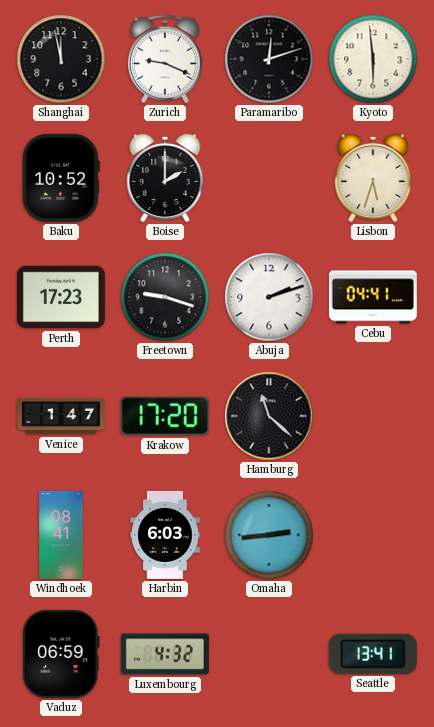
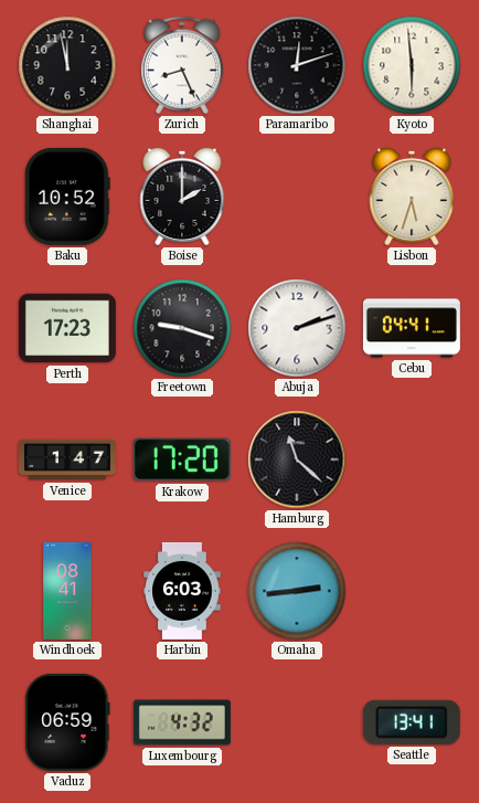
Zurich: 9:19 -> 8:26
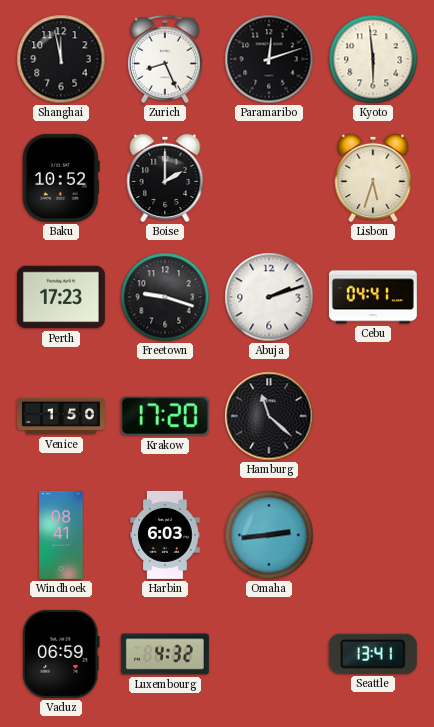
Venice: 1:47 -> 1:50
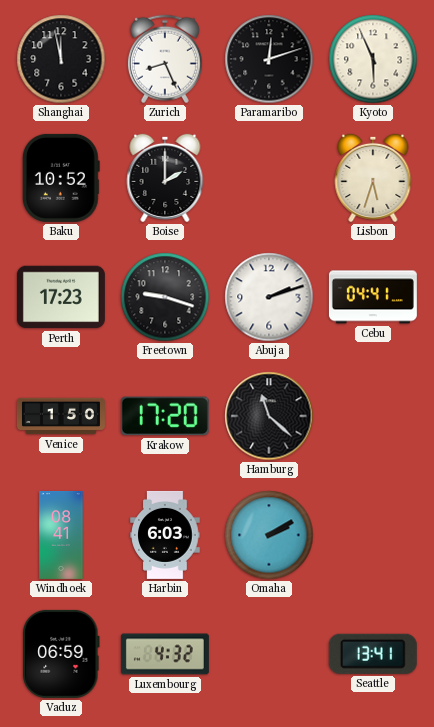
Kyoto: 5:59 -> 5:56
Omaha: 2:44 -> 2:10
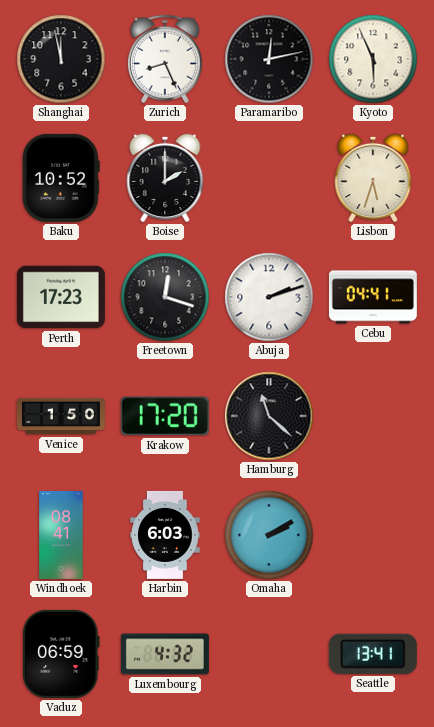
Paramaribo: 12:12 -> 12:13
Freetown: 9:18 -> 12:18
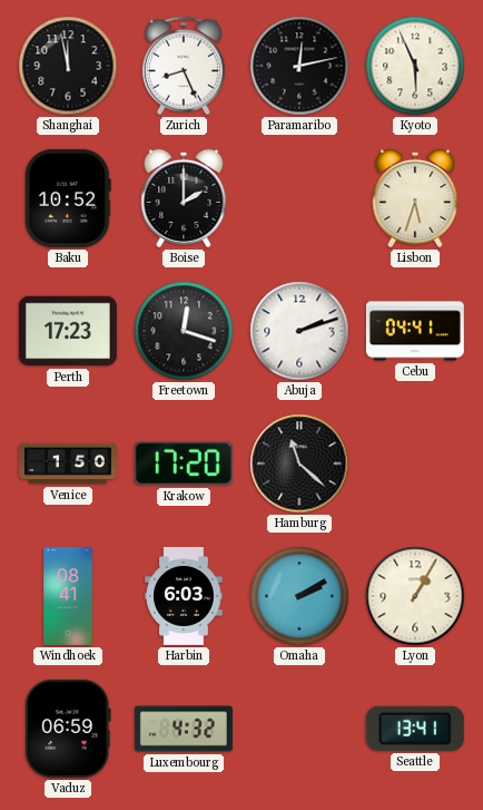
Lyon: none -> 1:05
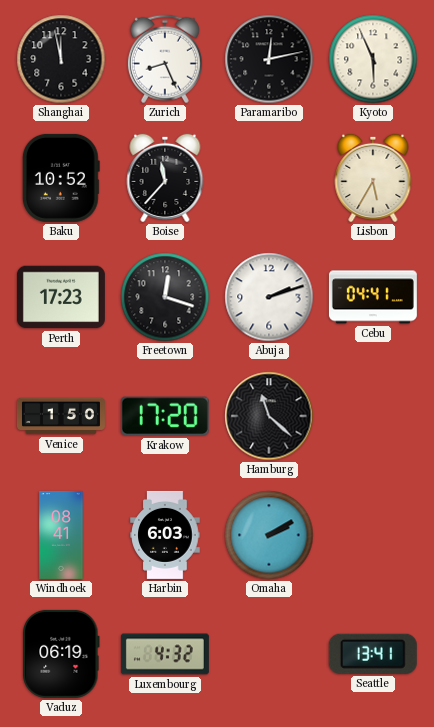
Boise: 2:00 -> 11:37
Lisbon: 5:33 -> 5:35
Lyon: 1:05 -> none
Vaduz: 06:59 -> 06:19
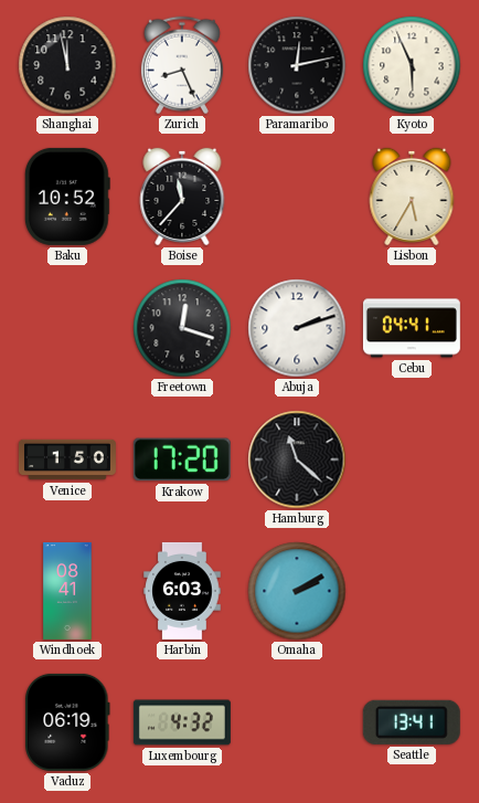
Perth: 17:23 -> none
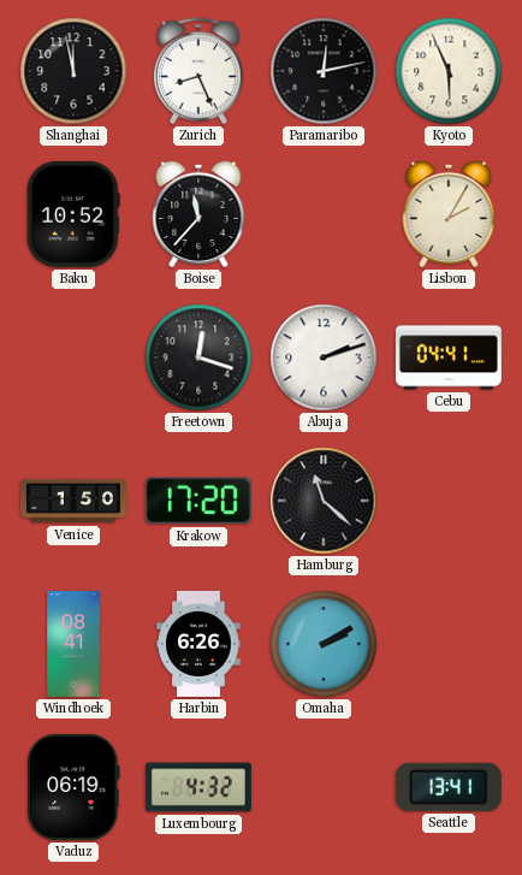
Lisbon: 5:35 -> 2:05
Harbin: 6:03 -> 6:26
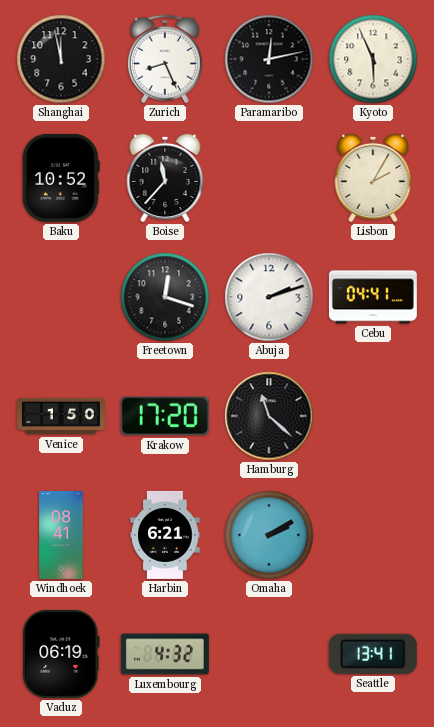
Harbin: 6:26 -> 6:21
